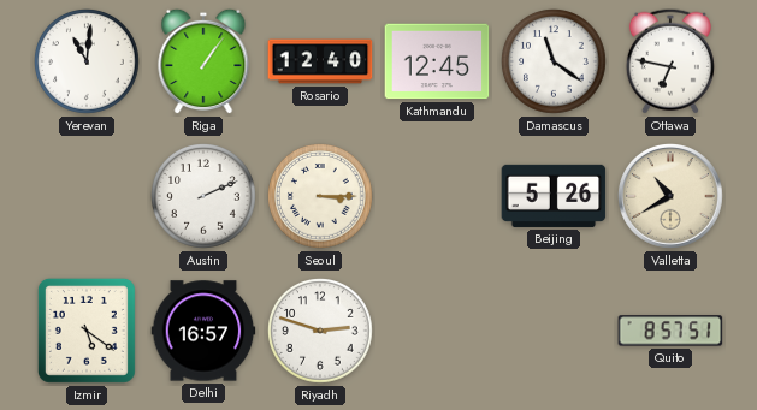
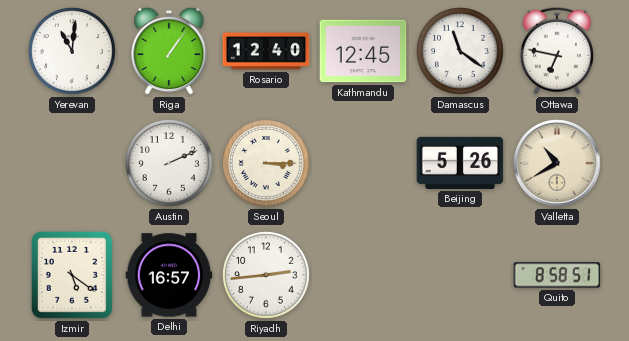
Riyadh: 2:48 -> 2:44
Quito: 8:57 -> 8:58
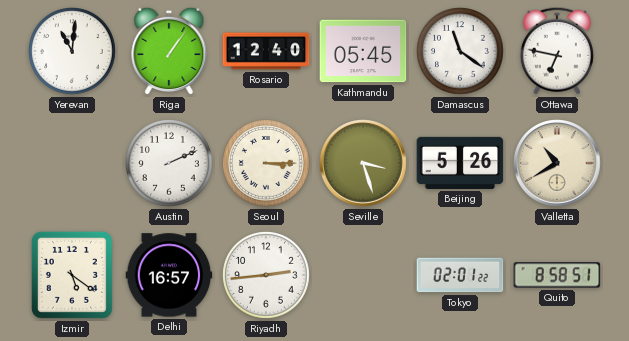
Kathmandu: 12:45 -> 05:45
Seville: none -> 3:27
Tokyo: none -> 02:01
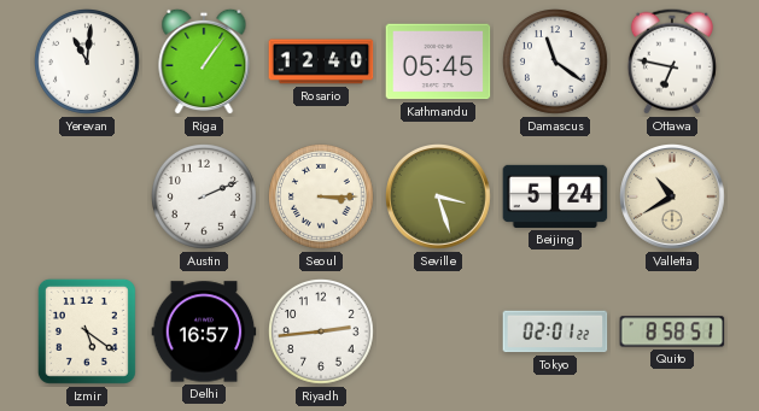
Beijing: 5:26 -> 5:24
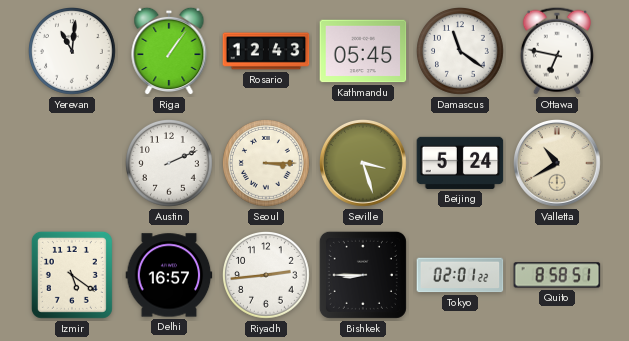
Rosario: 12:40 -> 12:43
Bishkek: none -> 8:45
